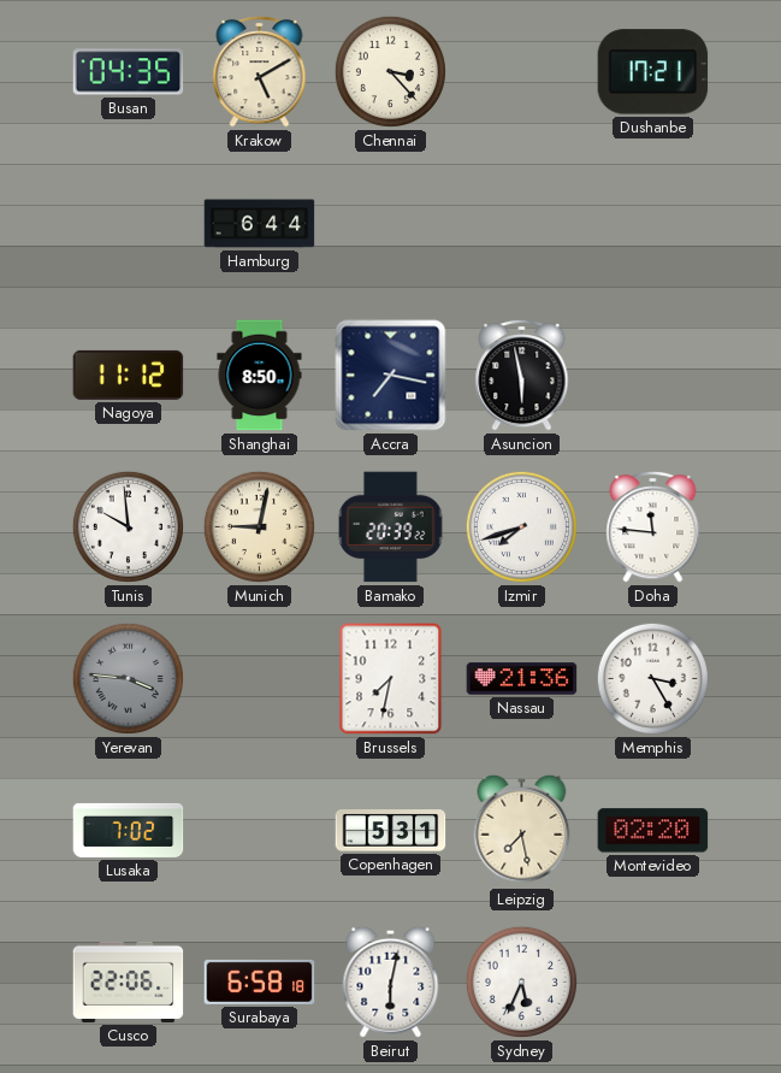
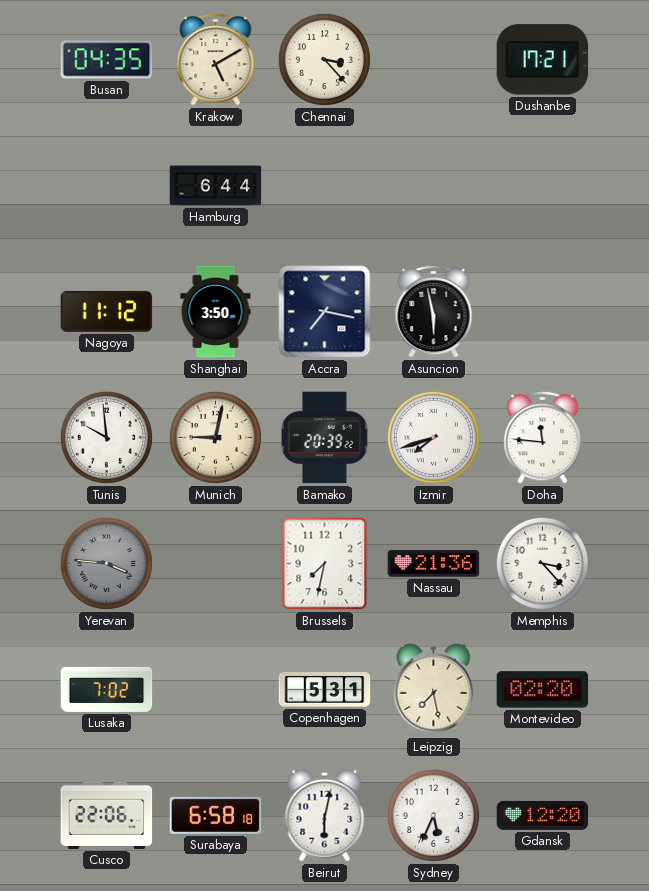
Shanghai: 8:50 -> 3:50
Memphis: 3:25 -> 3:23
Gdansk: none -> 12:20
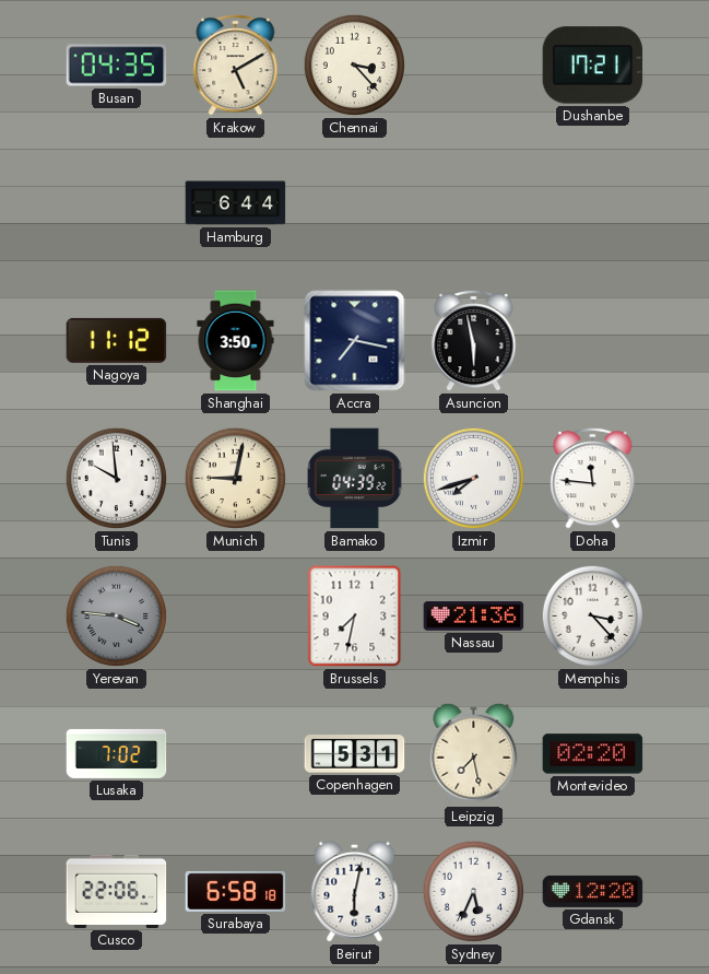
Bamako: 20:39 -> 04:39
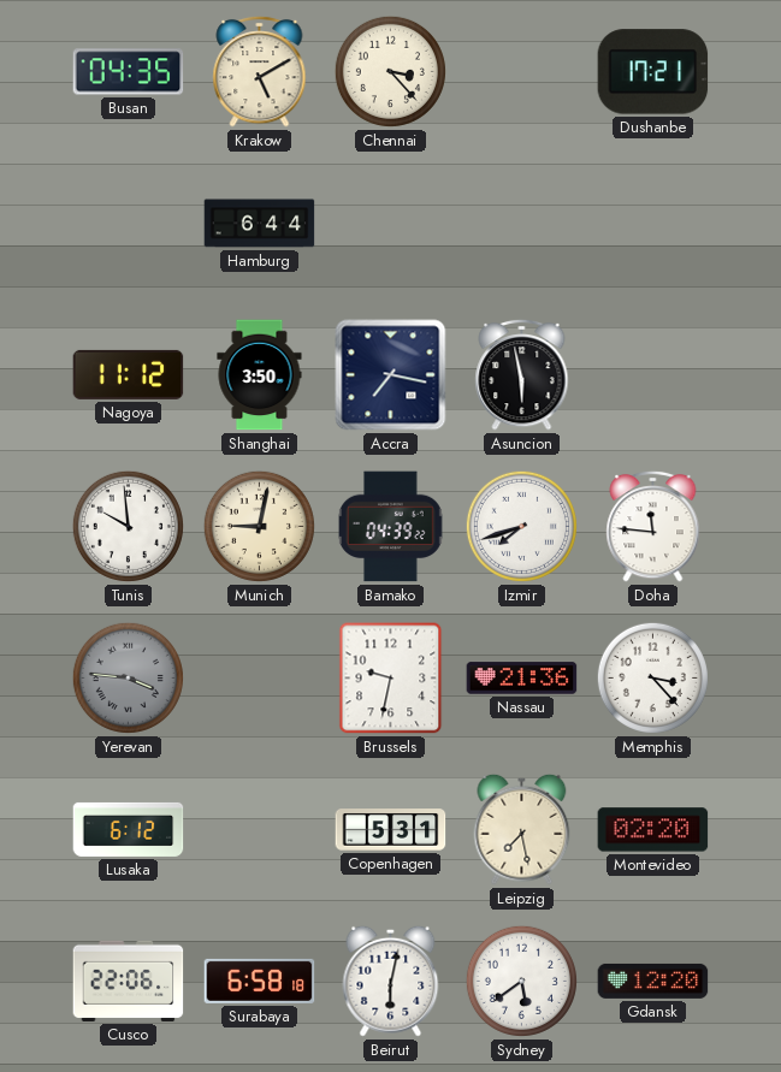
Brussels: 7:32 -> 9:32
Lusaka: 7:02 -> 6:12
Sydney: 5:34 -> 5:39
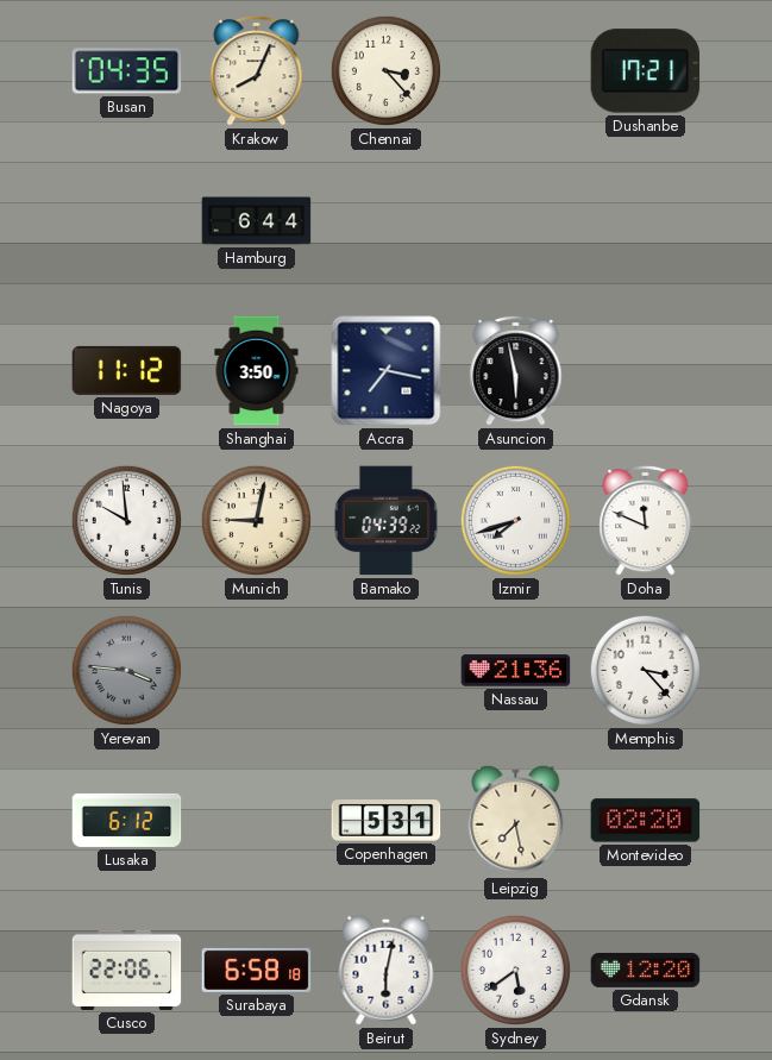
Krakow: 5:10 -> 8:04
Doha: 11:46 -> 11:49
Brussels: 9:32 -> none
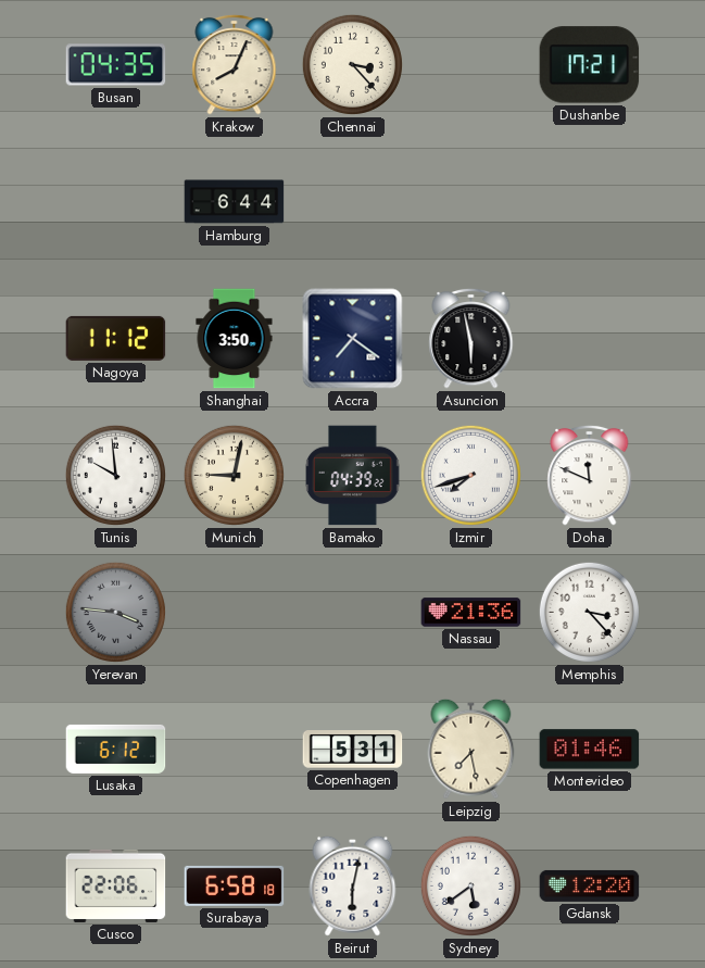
Accra: 7:17 -> 7:21
Montevideo: 02:20 -> 01:46
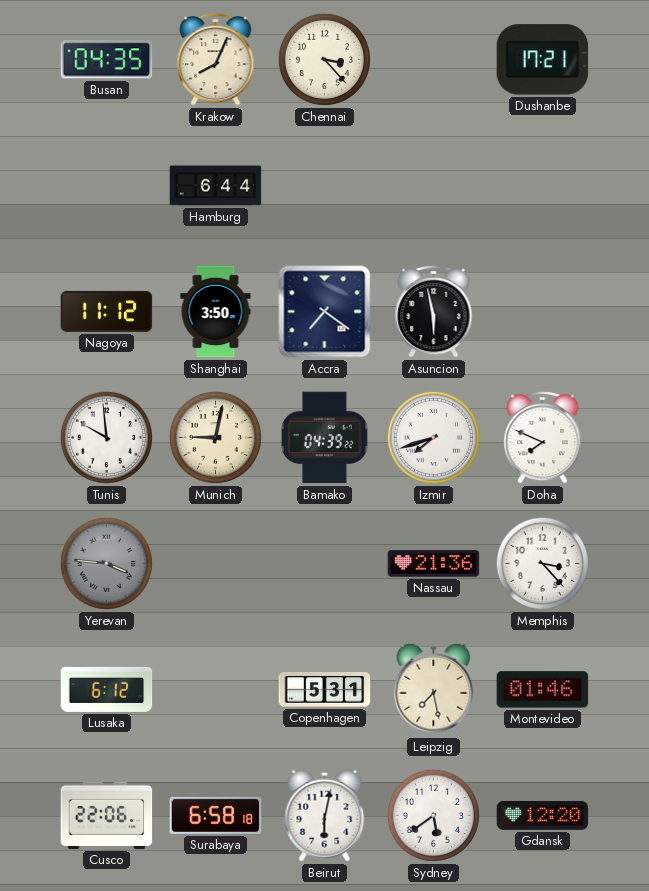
Doha: 11:49 -> 7:49
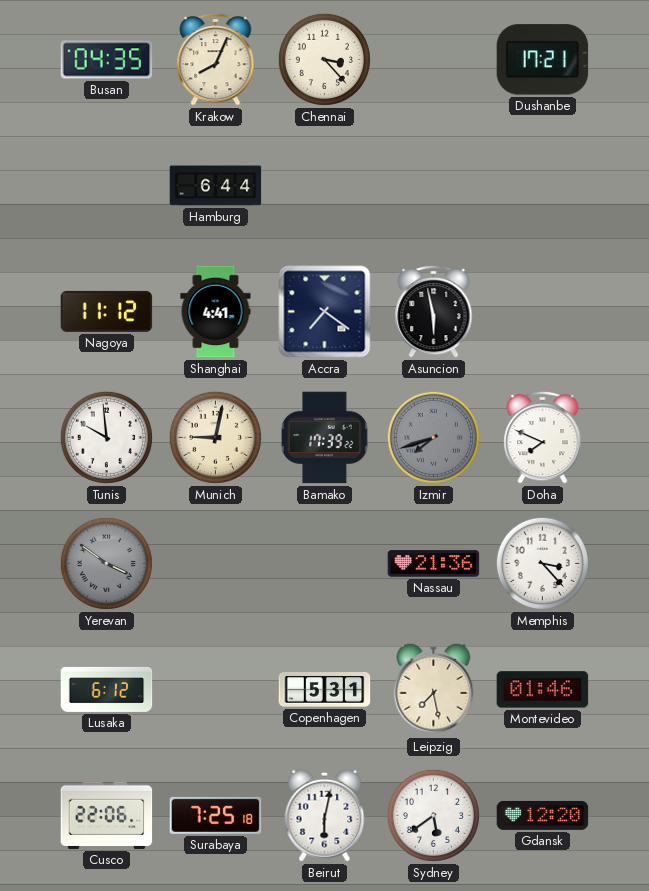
Shanghai: 3:50 -> 4:41
Bamako: 04:39 -> 17:39
Izmir dial: white -> grey
Yerevan: 3:46 -> 3:51
Surabaya: 6:58 -> 7:25
